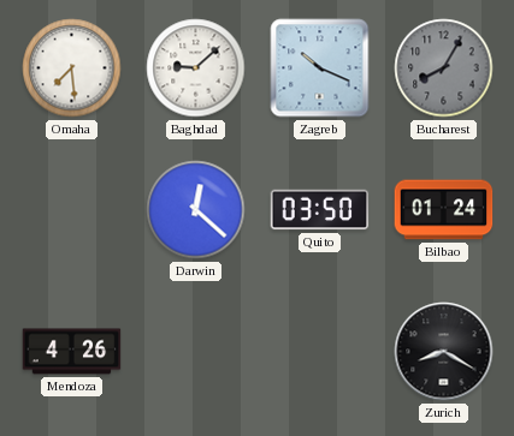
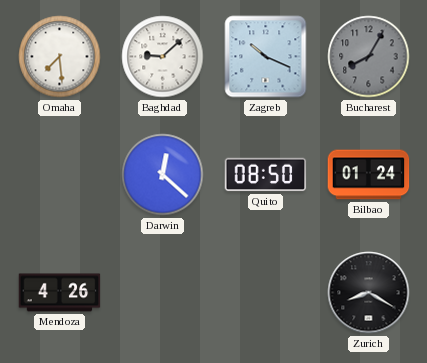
Quito: 03:50 -> 08:50
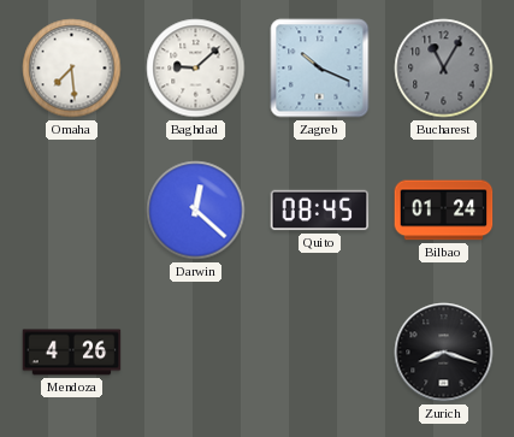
Bucharest: 8:05 -> 11:05
Quito: 08:50 -> 08:45
Zurich: 8:20 -> 8:18
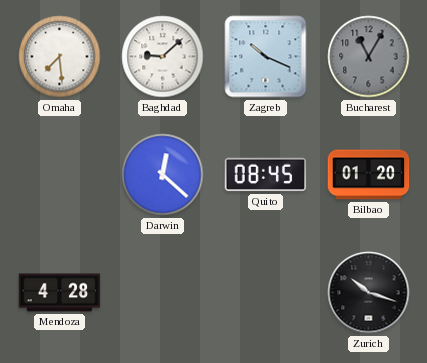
Bilbao: 01:24 -> 01:20
Mendoza: 4:26 -> 4:28
Zurich: 8:18 -> 10:18
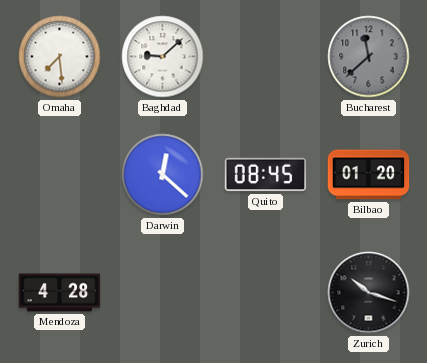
Zagreb: 10:19 -> none
Bucharest: 11:05 -> 11:38
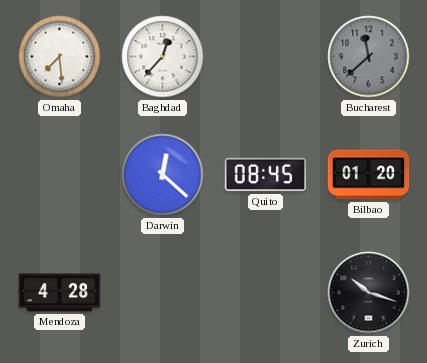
Baghdad: 9:08 -> 12:37
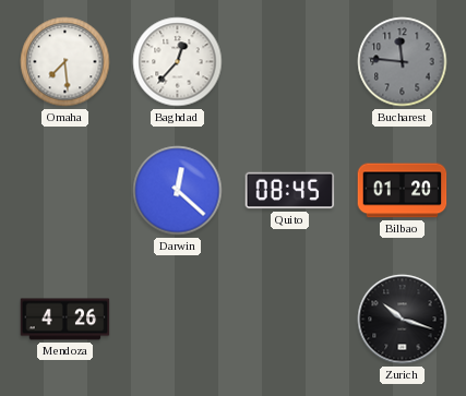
Bucharest: 11:38 -> 11:46
Mendoza: 4:28 -> 4:26
